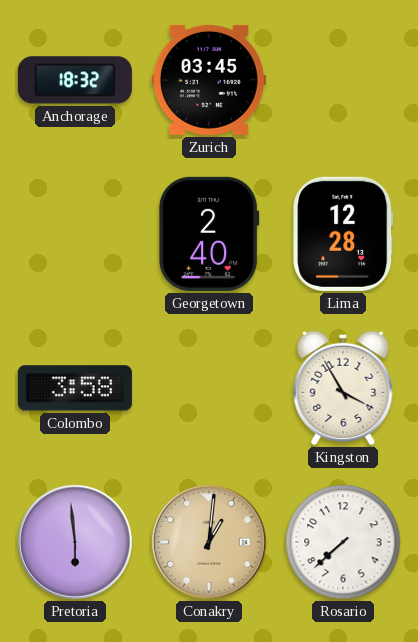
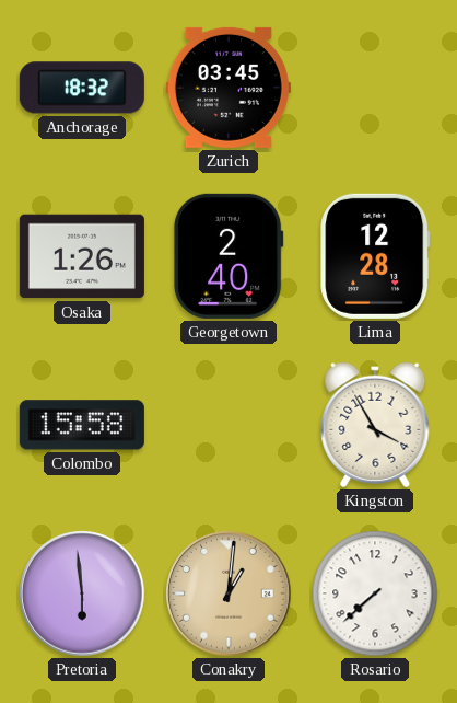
Osaka: none -> 1:26
Colombo: 3:58 -> 15:58
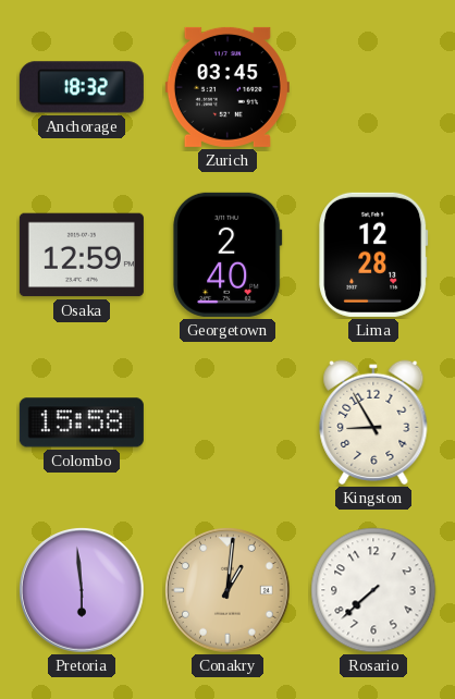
Osaka: 1:26 -> 12:59
Kingston: 3:55 -> 8:55
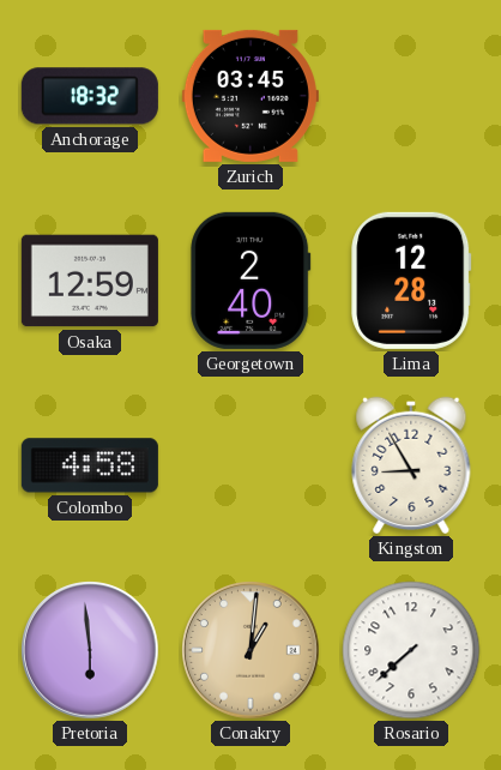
Colombo: 15:58 -> 4:58
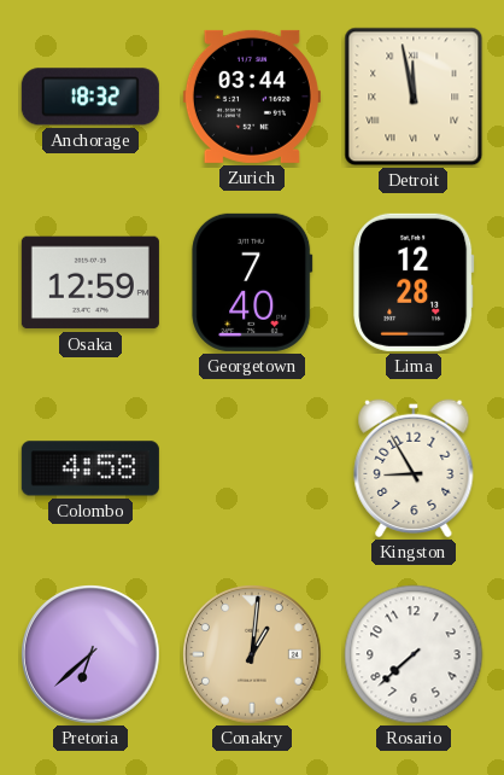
Zurich: 03:45 -> 03:44
Detroit: none -> 11:58
Georgetown: 2:40 -> 7:40
Pretoria: 5:59 -> 6:38
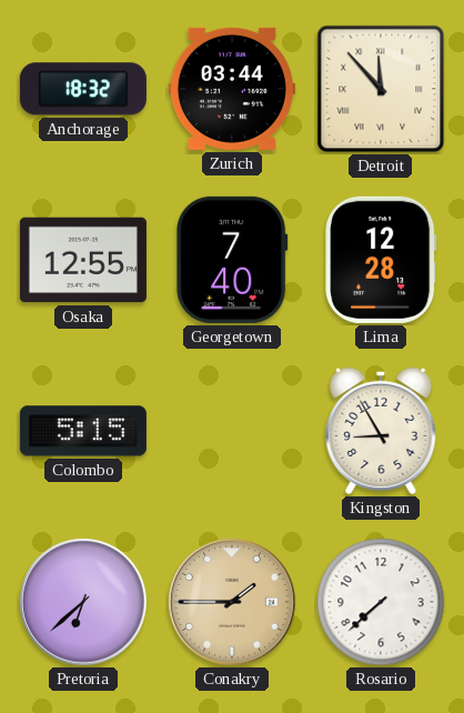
Detroit: 11:58 -> 11:53
Osaka: 12:59 -> 12:55
Colombo: 4:58 -> 5:15
Conakry: 1:01 -> 1:45
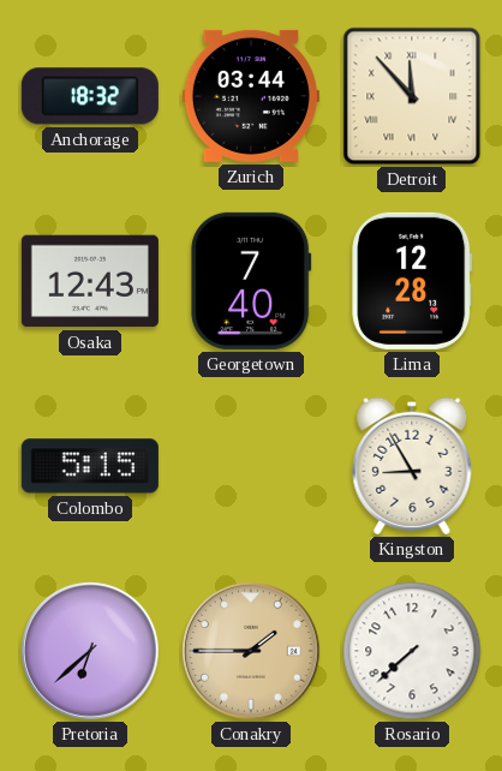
Osaka: 12:55 -> 12:43
